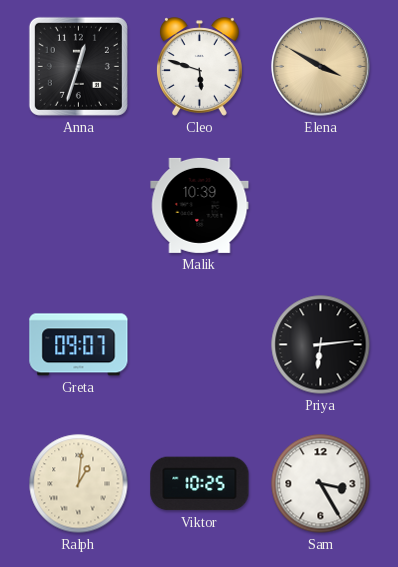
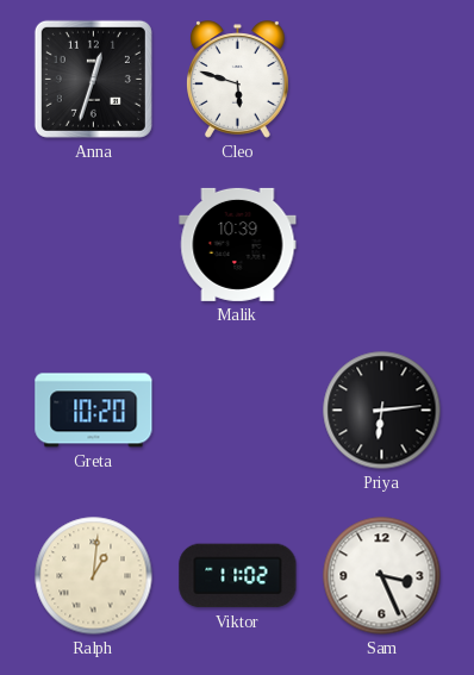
Elena: 3:50 -> none
Greta: 09:07 -> 10:20
Viktor: 10:25 -> 11:02
Sam: 3:25 -> 3:26
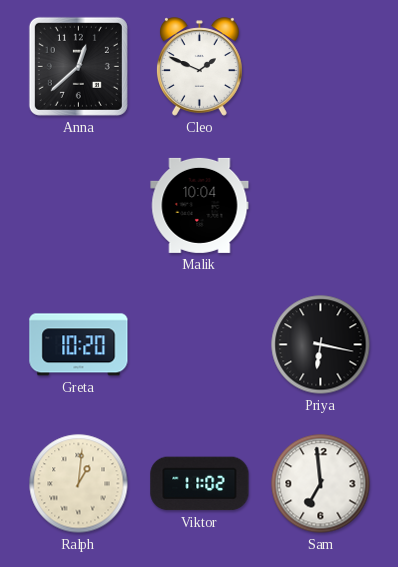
Anna: 12:33 -> 12:38
Cleo: 5:48 -> 1:49
Malik: 10:39 -> 10:04
Priya: 6:14 -> 6:17
Sam: 3:26 -> 6:59
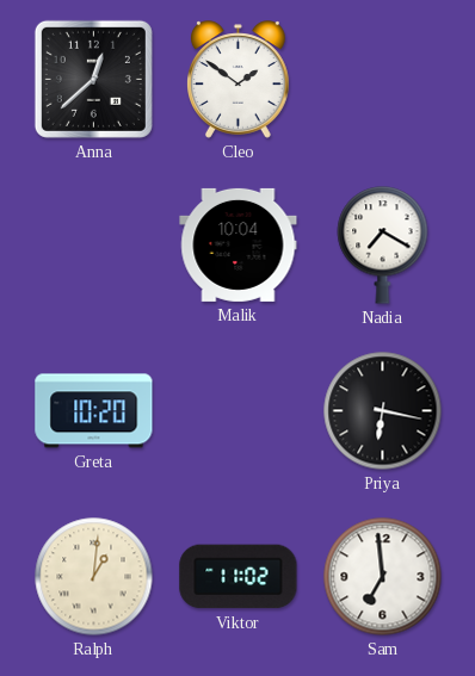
Cleo: 1:49 -> 1:51
Nadia: none -> 7:20
